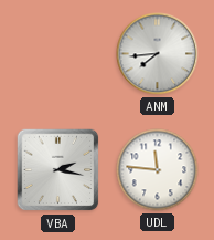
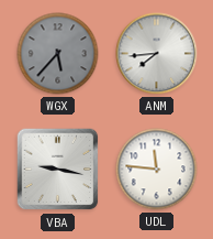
WGX: none -> 5:37
VBA: 2:17 -> 9:17
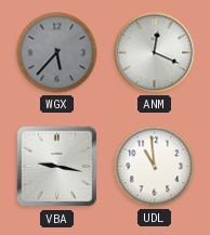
ANM: 7:44 -> 12:19
UDL: 11:46 -> 10:59
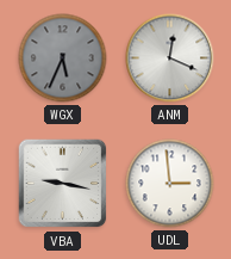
WGX: 5:37 -> 5:34
UDL: 10:59 -> 2:59
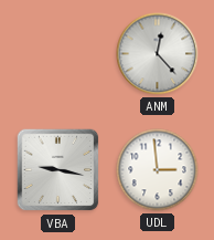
WGX: 5:34 -> none
ANM: 12:19 -> 12:23
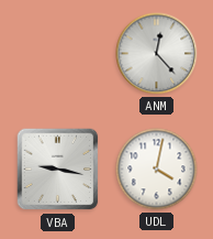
UDL: 2:59 -> 4:02
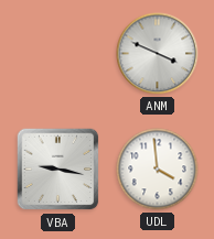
ANM: 12:23 -> 3:49
UDL: 4:02 -> 3:59
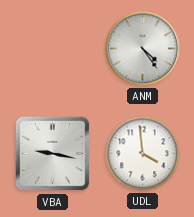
ANM: 3:49 -> 4:24
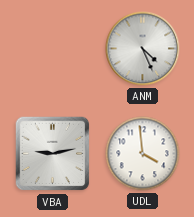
ANM: 4:24 -> 4:26
VBA: 9:17 -> 9:13
